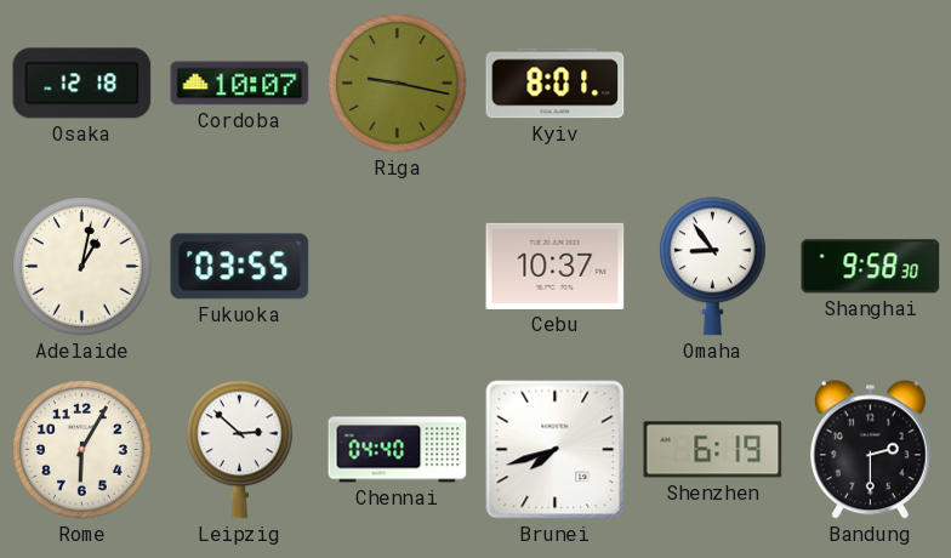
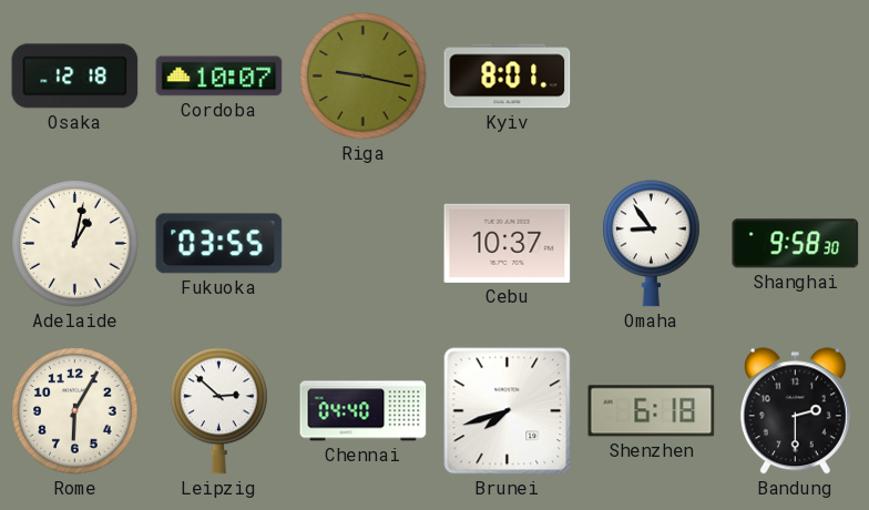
Shenzhen: 6:19 -> 6:18
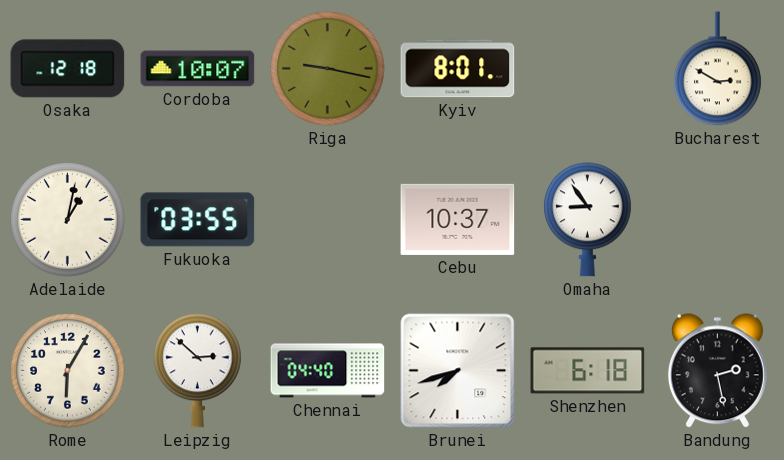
Bucharest: none -> 2:50
Shanghai: 9:58 -> none
Bandung: 2:30 -> 2:28
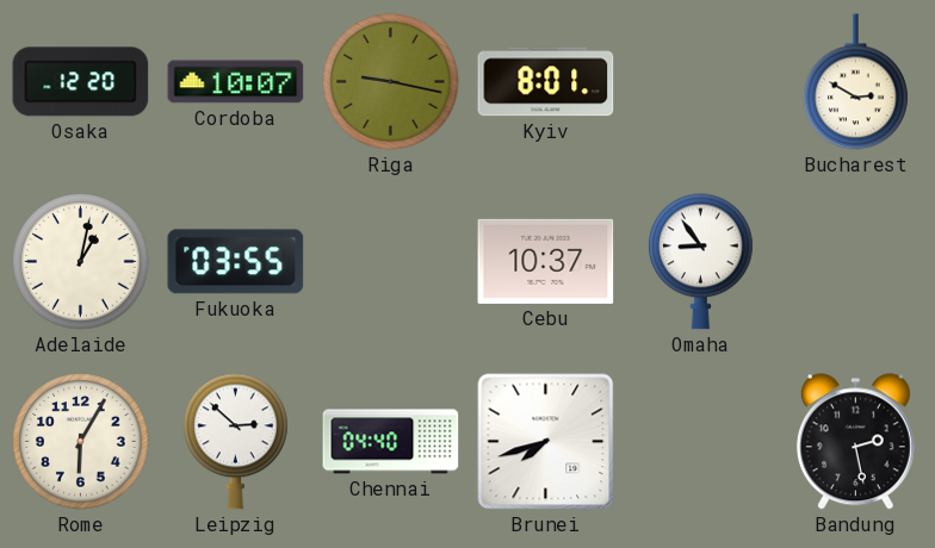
Osaka: 12:18 -> 12:20
Shenzhen: 6:18 -> none
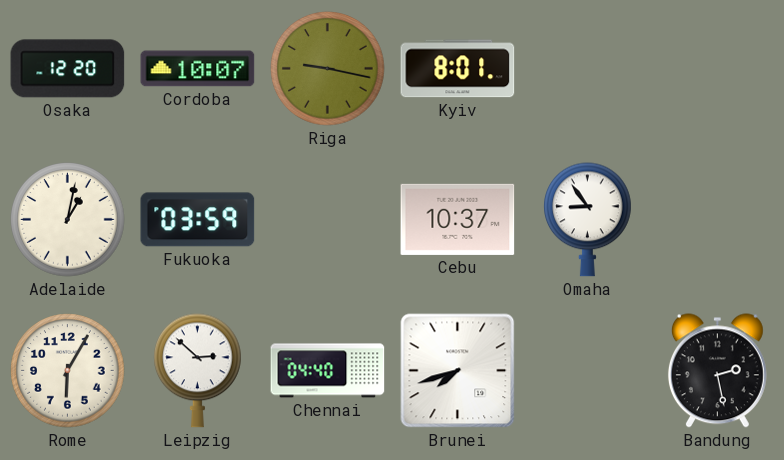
Bucharest: 2:50 -> none
Fukuoka: 03:55 -> 03:59
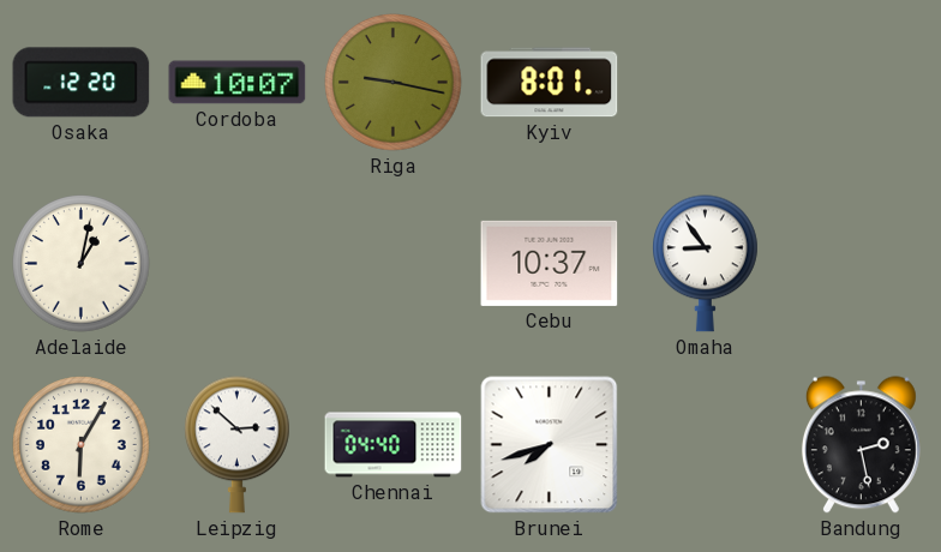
Fukuoka: 03:59 -> none
